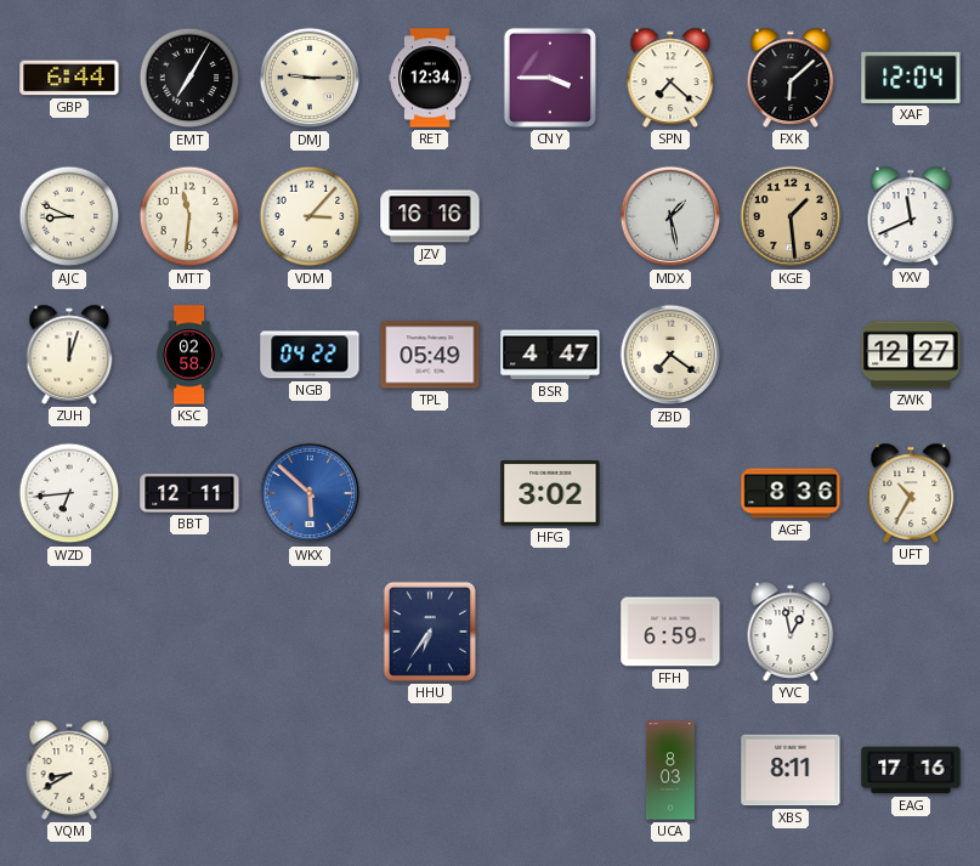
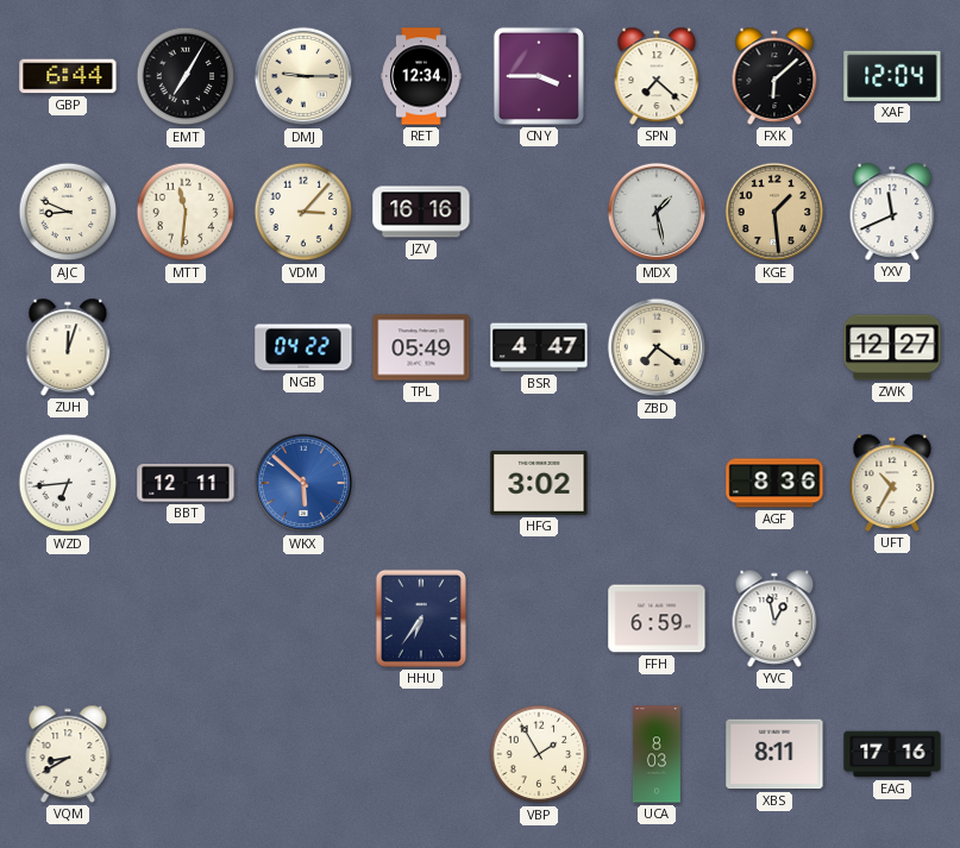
KSC: 02:58 -> none
VBP: none -> 1:55
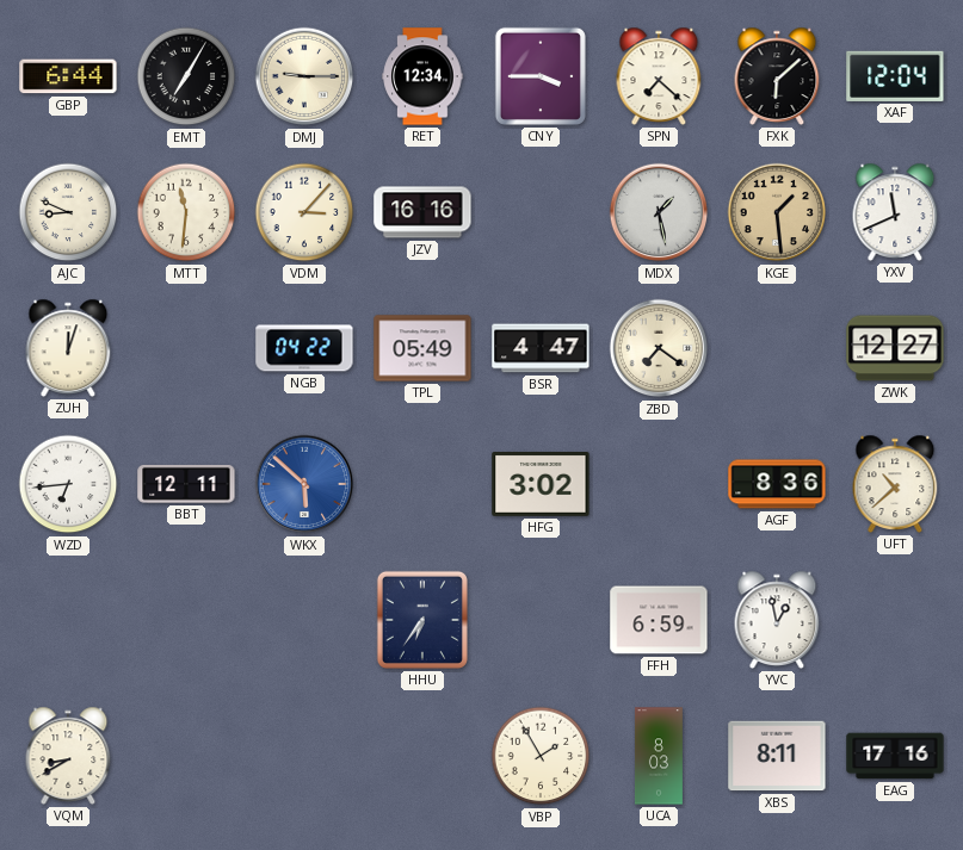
UFT: 10:35 -> 10:38
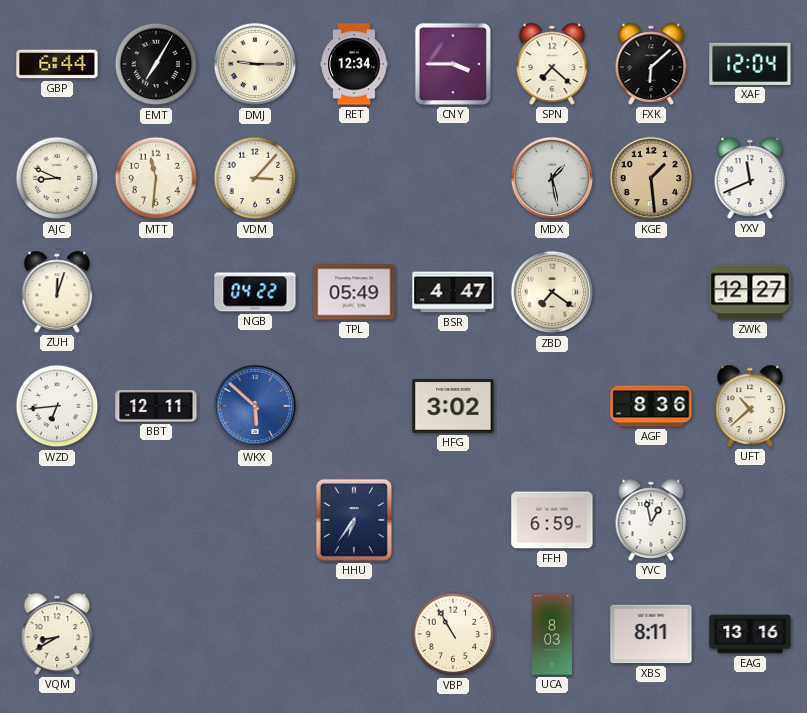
JZV: 16:16 -> none
VBP: 1:55 -> 10:55
EAG: 17:16 -> 13:16
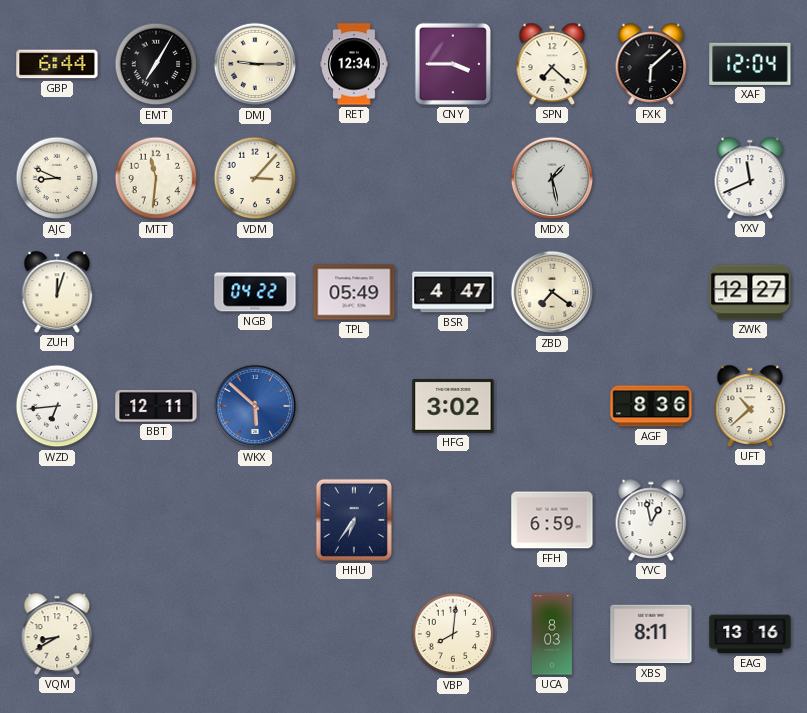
KGE: 1:29 -> none
VBP: 10:55 -> 8:01
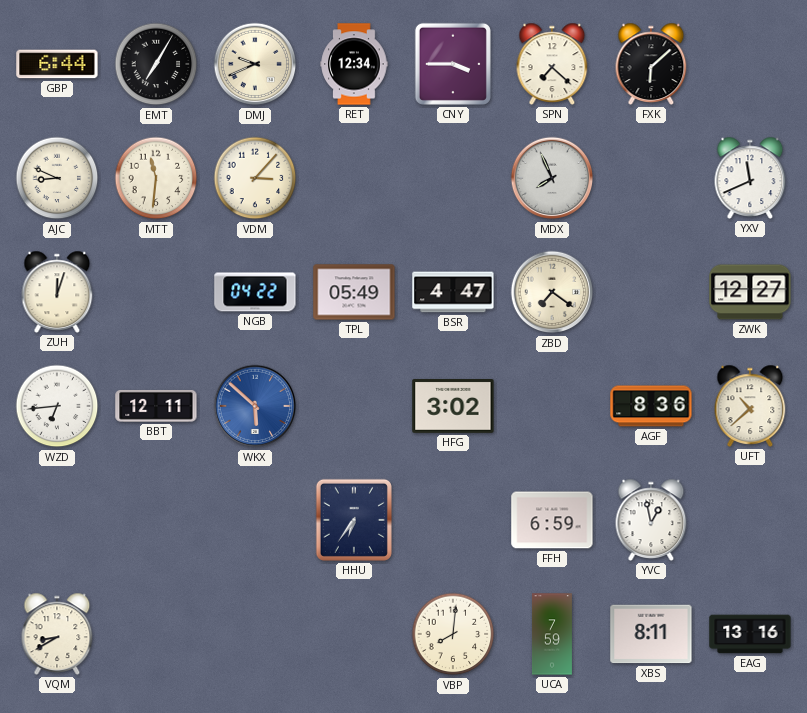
DMJ: 9:15 -> 9:41
XAF: 12:04 -> none
MDX: 1:28 -> 7:56
UCA: 8:03 -> 7:59
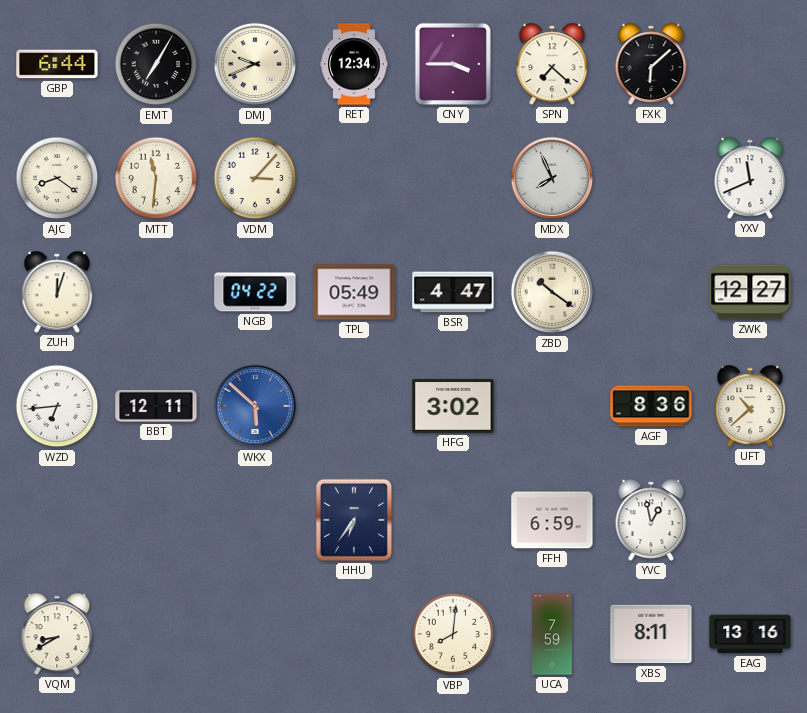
AJC: 8:49 -> 8:21
ZBD: 7:21 -> 10:21
